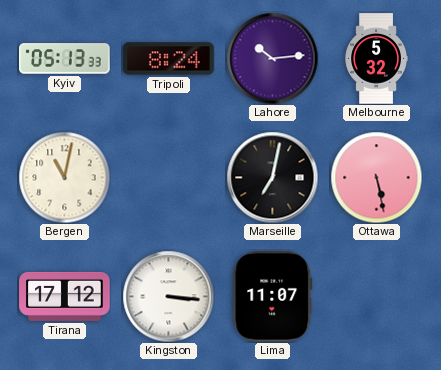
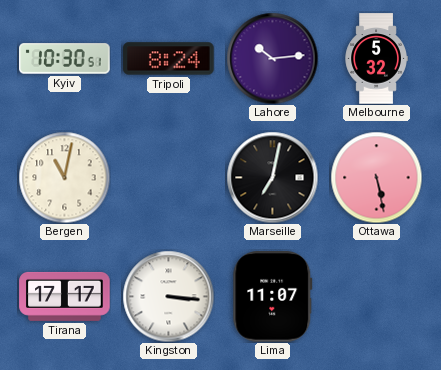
Kyiv: 05:13 -> 10:30
Tirana: 17:12 -> 17:17
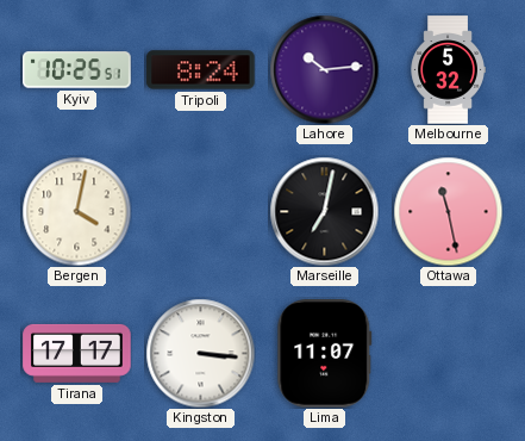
Kyiv: 10:30 -> 10:25
Bergen: 11:02 -> 4:02
Ottawa: 5:28 -> 11:28
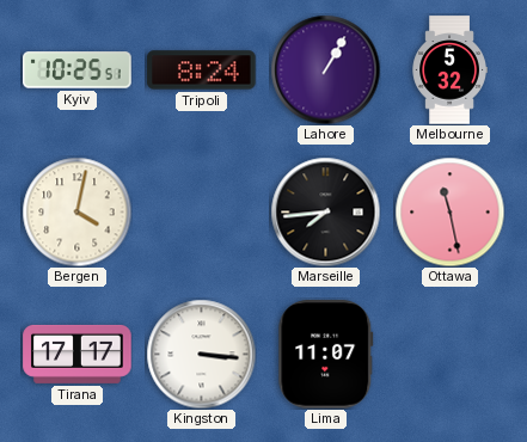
Lahore: 10:14 -> 1:05
Marseille: 7:02 -> 7:44
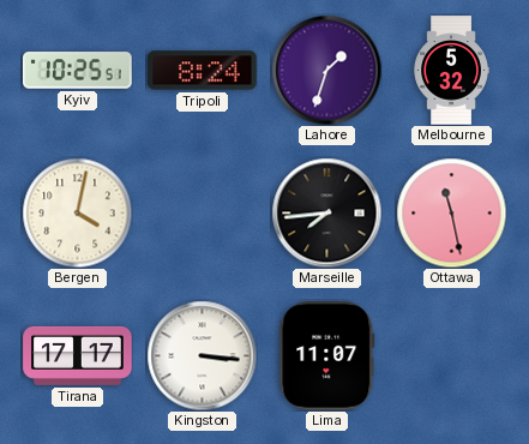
Lahore: 1:05 -> 1:33
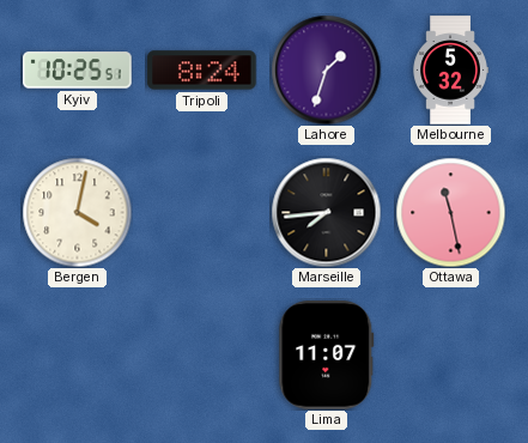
Tirana: 17:17 -> none
Kingston: 3:16 -> none
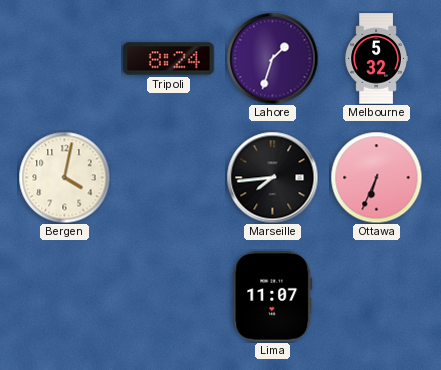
Kyiv: 10:25 -> none
Ottawa: 11:28 -> 6:34
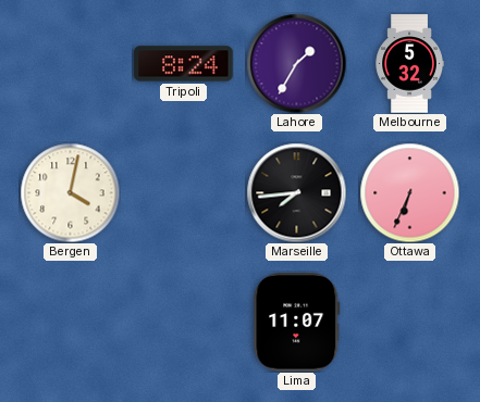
Lahore: 1:33 -> 1:35
